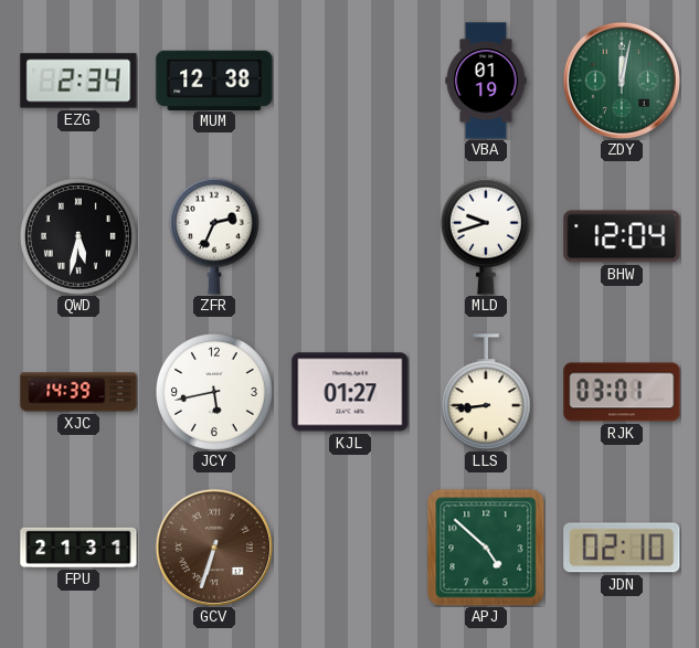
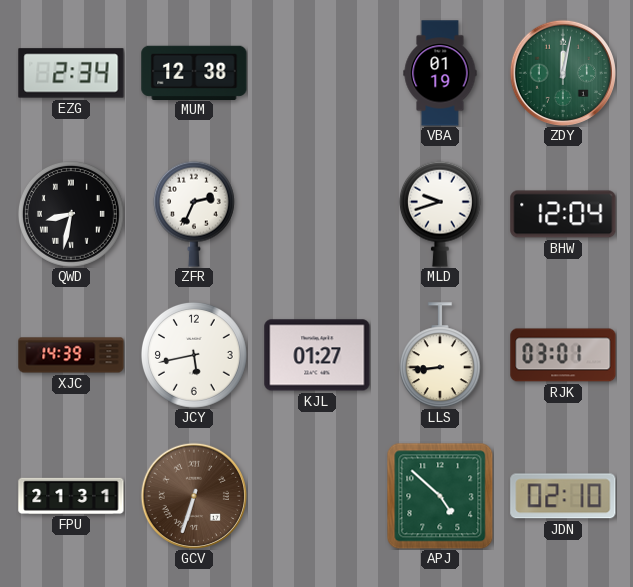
QWD: 5:32 -> 8:32
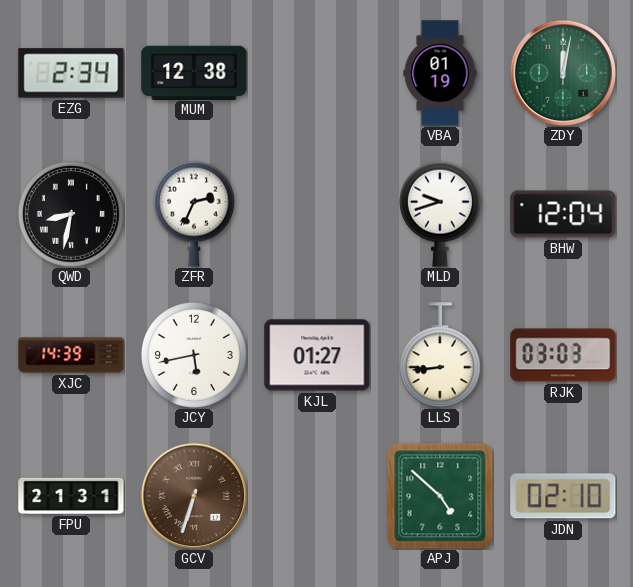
RJK: 03:01 -> 03:03
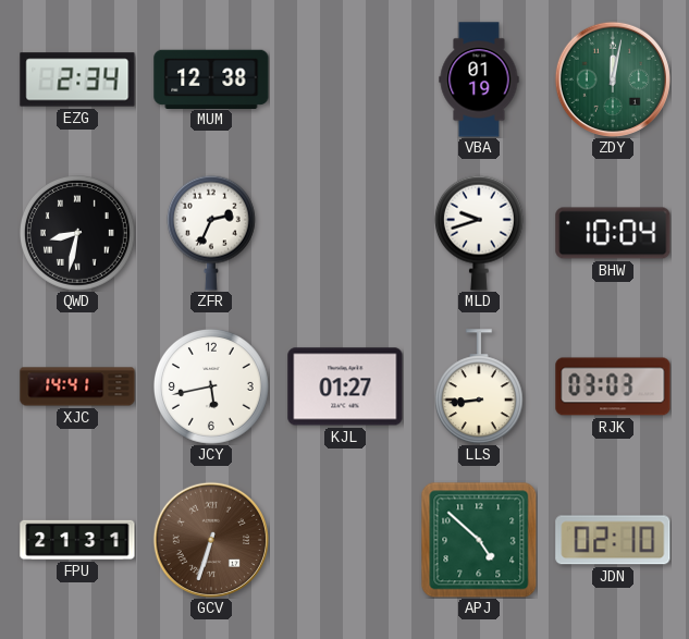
BHW: 12:04 -> 10:04
XJC: 14:39 -> 14:41
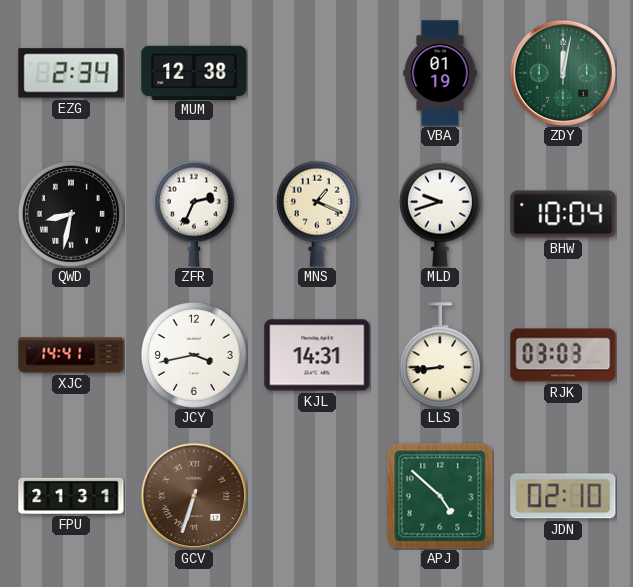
MNS: none -> 1:19
JCY: 5:43 -> 3:43
KJL: 01:27 -> 14:31
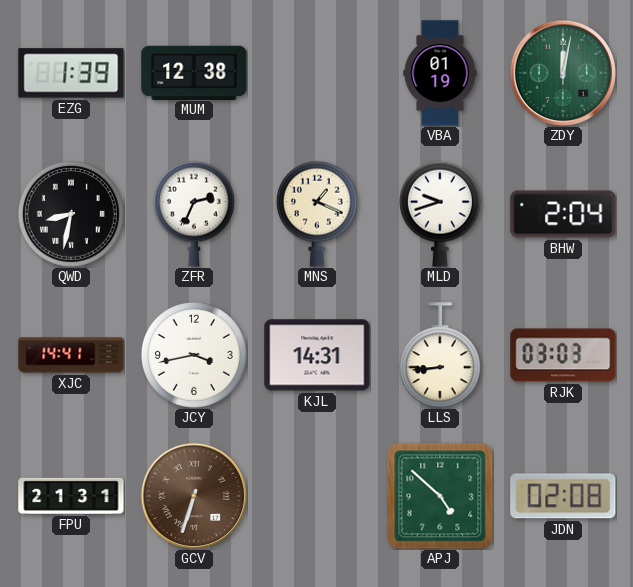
EZG: 2:34 -> 1:39
BHW: 10:04 -> 2:04
JDN: 02:10 -> 02:08
